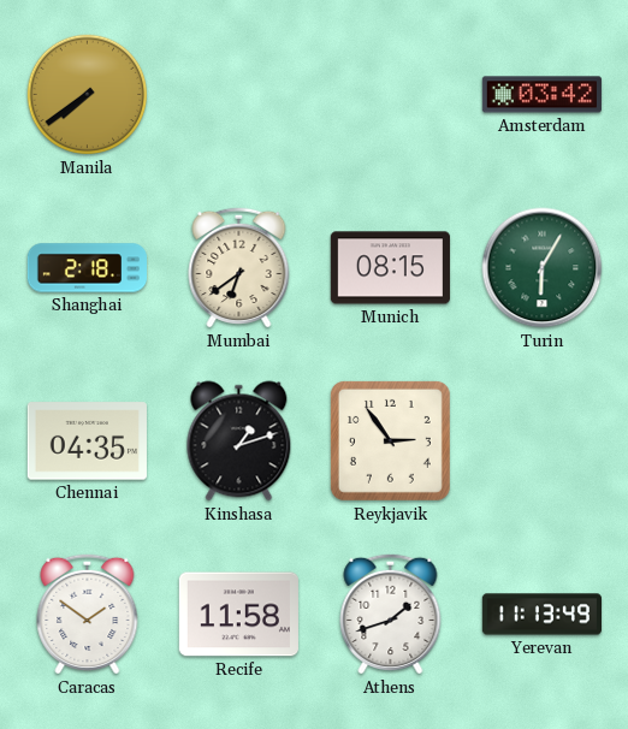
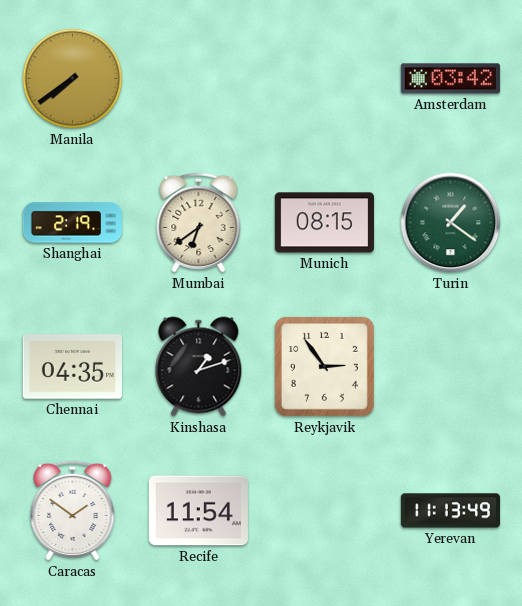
Shanghai: 2:18 -> 2:19
Turin: 6:05 -> 1:21
Recife: 11:58 -> 11:54
Athens: 1:42 -> none
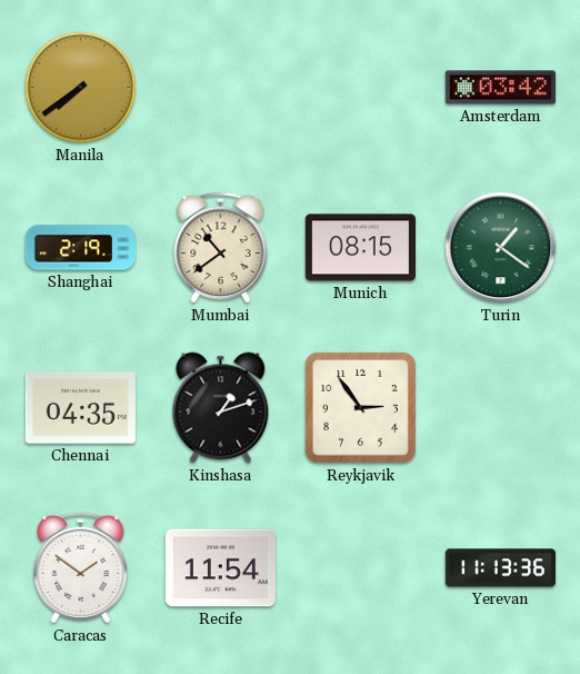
Mumbai: 6:39 -> 10:39
Yerevan: 11:13:49 -> 11:13:36
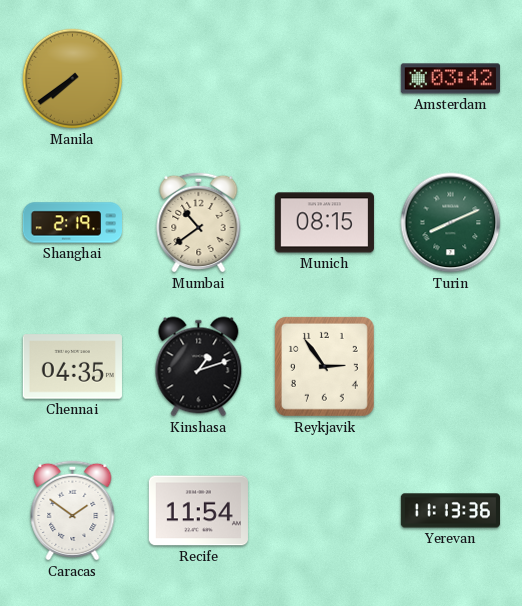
Turin: 1:21 -> 8:11
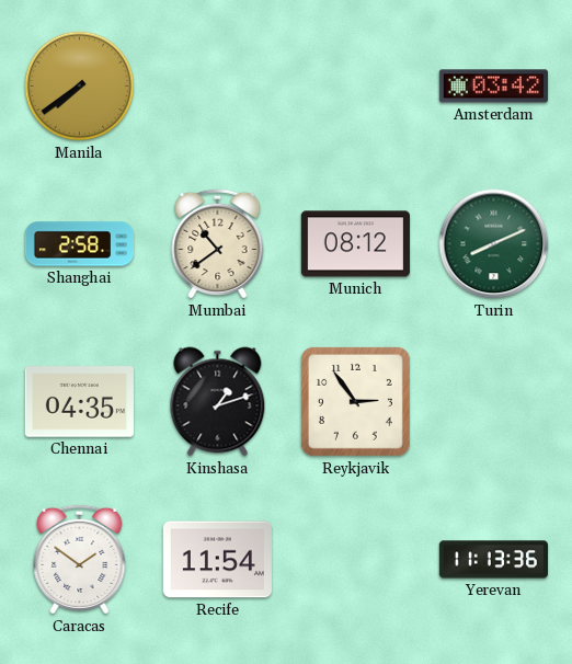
Shanghai: 2:19 -> 2:58
Munich: 08:15 -> 08:12
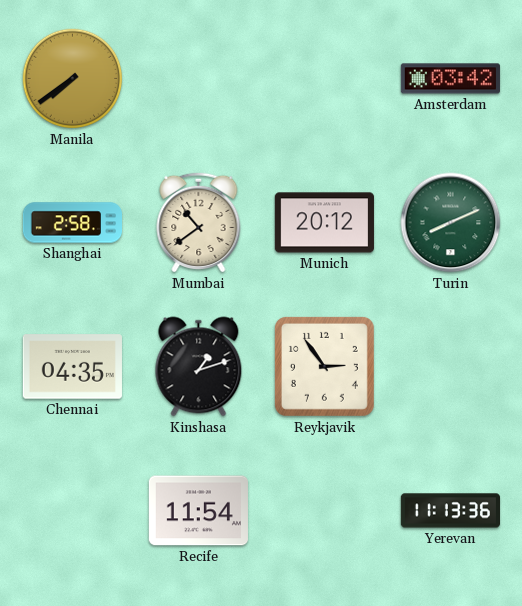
Munich: 08:12 -> 20:12
Caracas: 1:51 -> none
